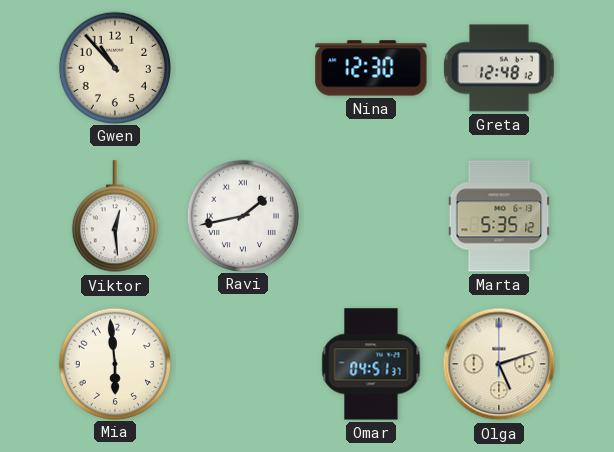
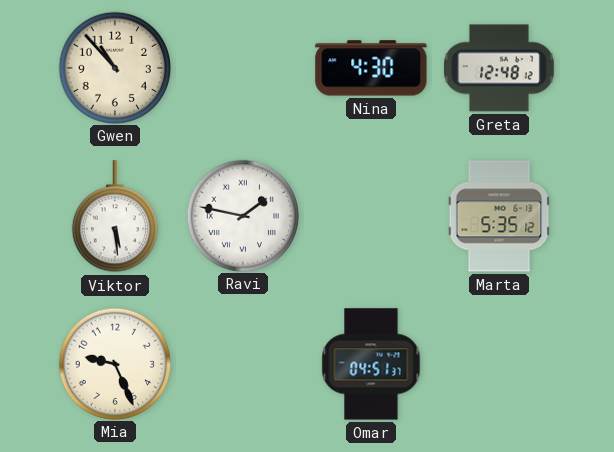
Nina: 12:30 -> 4:30
Viktor: 12:29 -> 5:29
Ravi: 1:43 -> 1:47
Mia: 5:59 -> 9:26
Olga: 5:12 -> none
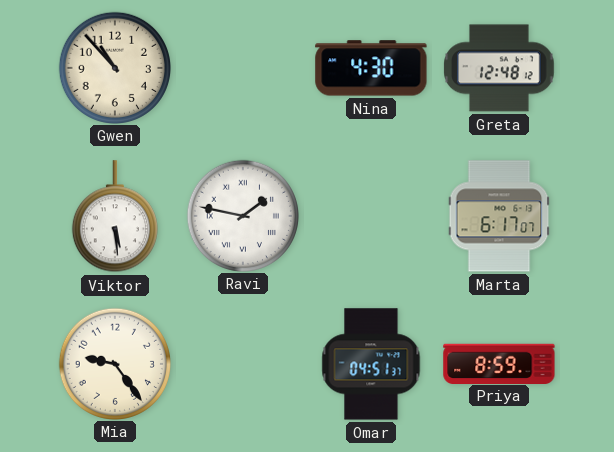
Marta: 5:35 -> 6:17
Mia: 9:26 -> 9:24
Priya: none -> 8:59
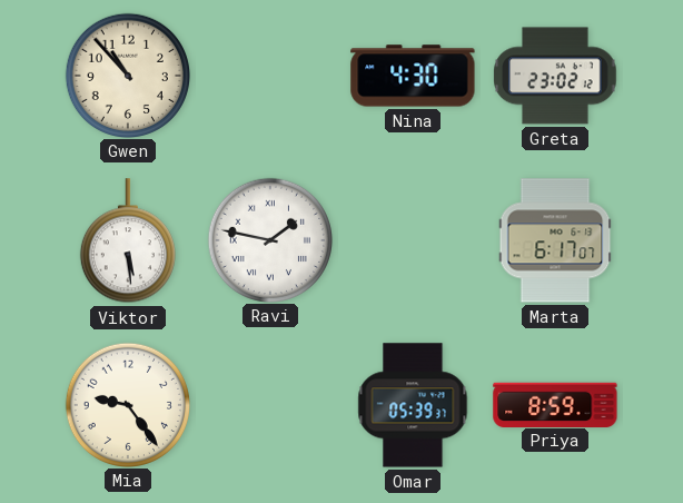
Greta: 12:48 -> 23:02
Omar: 04:51 -> 05:39
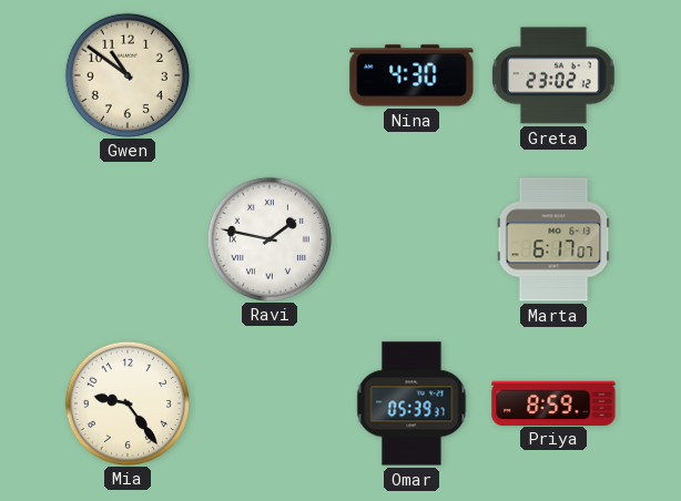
Gwen: 10:53 -> 10:51
Viktor: 5:29 -> none
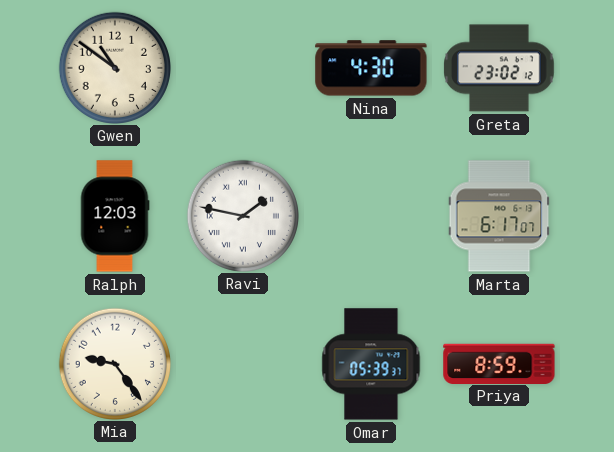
Ralph: none -> 12:03
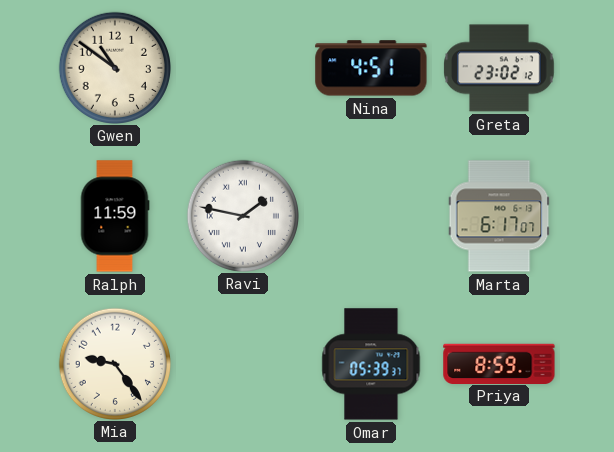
Nina: 4:30 -> 4:51
Ralph: 12:03 -> 11:59
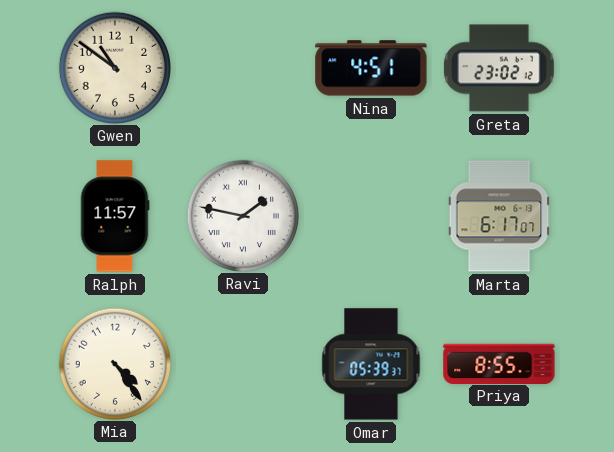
Ralph: 11:59 -> 11:57
Mia: 9:24 -> 4:24
Priya: 8:59 -> 8:55
